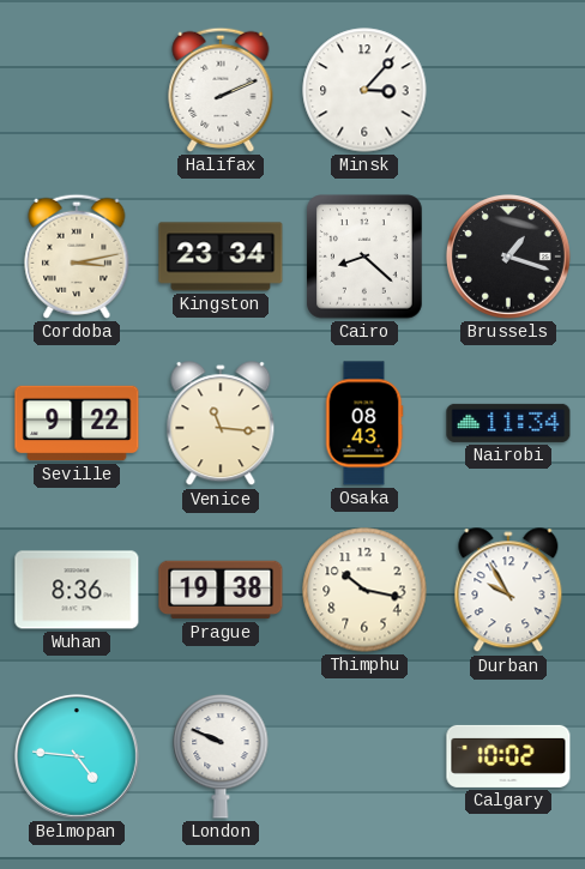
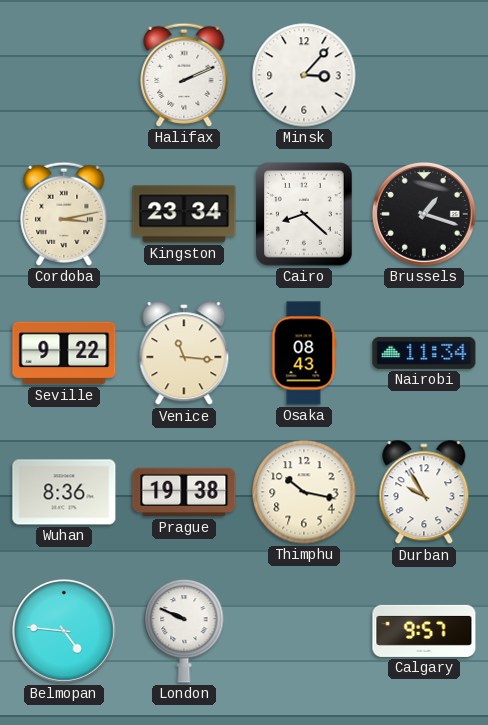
Calgary: 10:02 -> 9:57
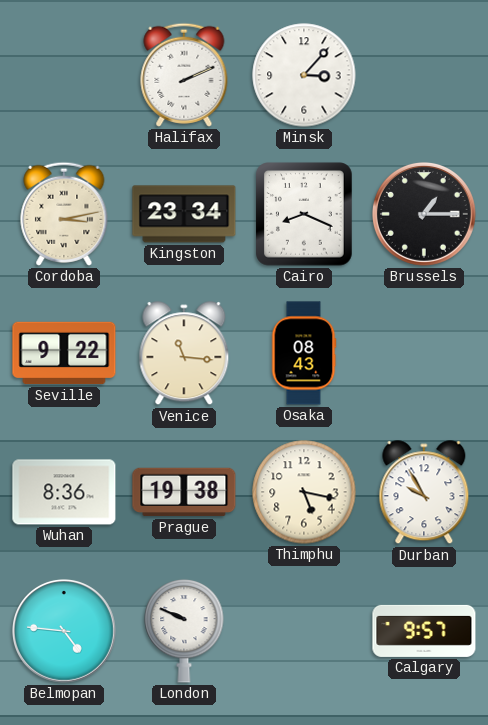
Cairo: 8:22 -> 8:19
Brussels: 1:18 -> 1:15
Nairobi: 11:34 -> none
Thimphu: 10:17 -> 5:17
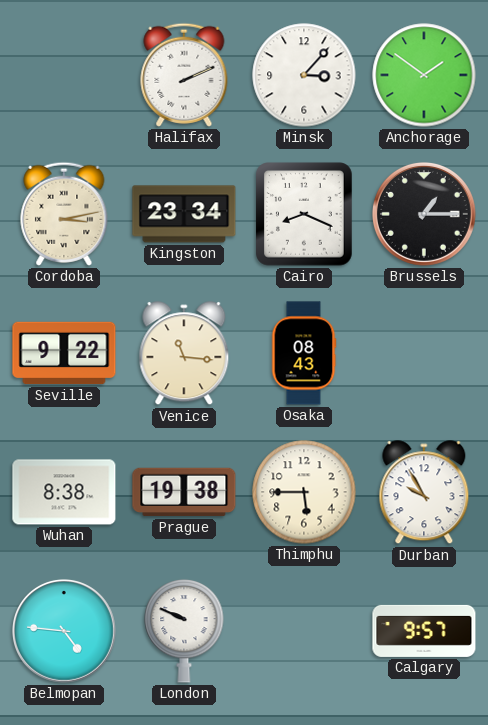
Anchorage: none -> 1:51
Wuhan: 8:36 -> 8:38
Thimphu: 5:17 -> 5:45
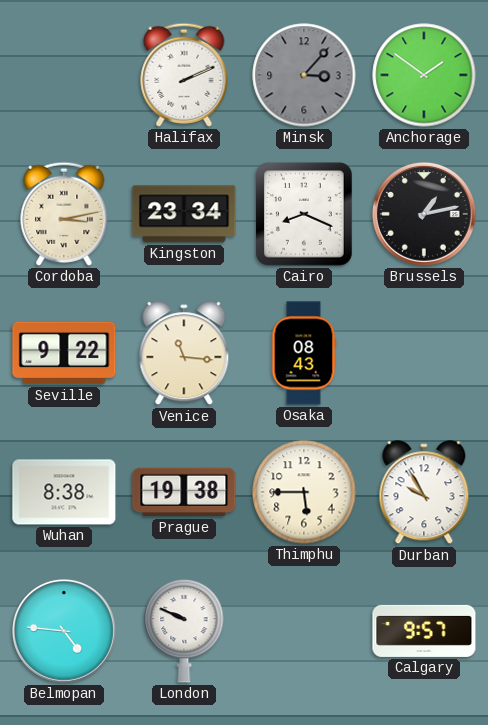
Minsk dial: white -> grey
Brussels: 1:15 -> 1:13
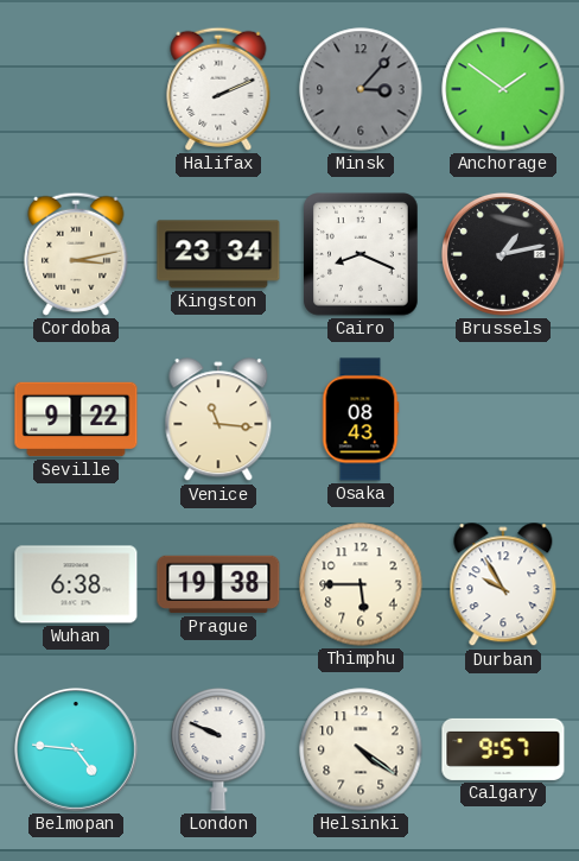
Wuhan: 8:38 -> 6:38
Helsinki: none -> 4:21
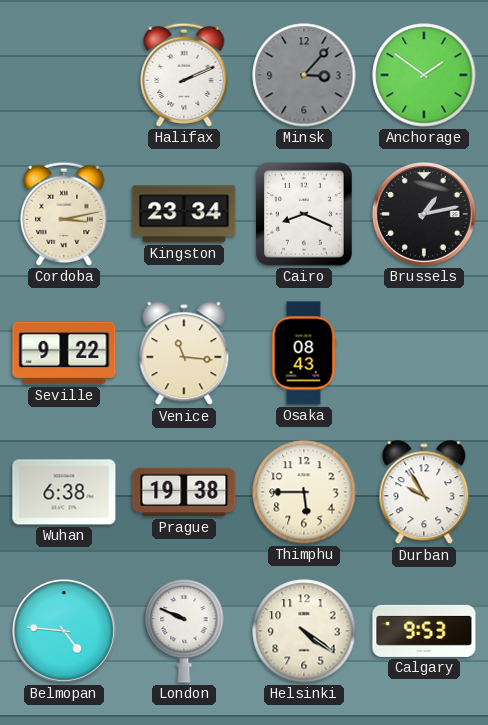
Calgary: 9:57 -> 9:53
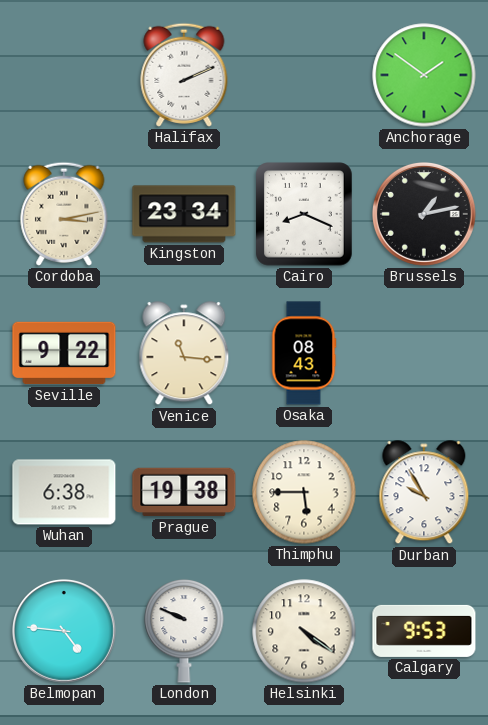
Minsk: 3:07 -> none
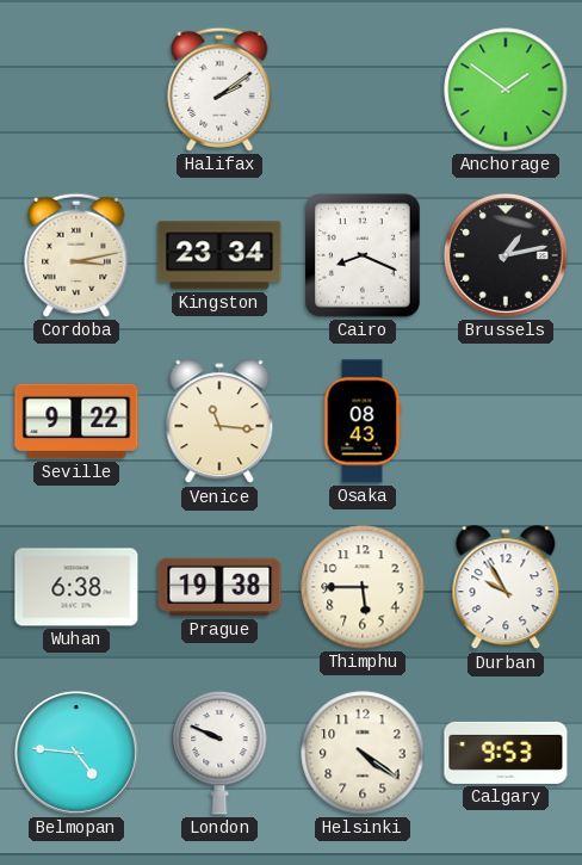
Halifax: 2:11 -> 2:09
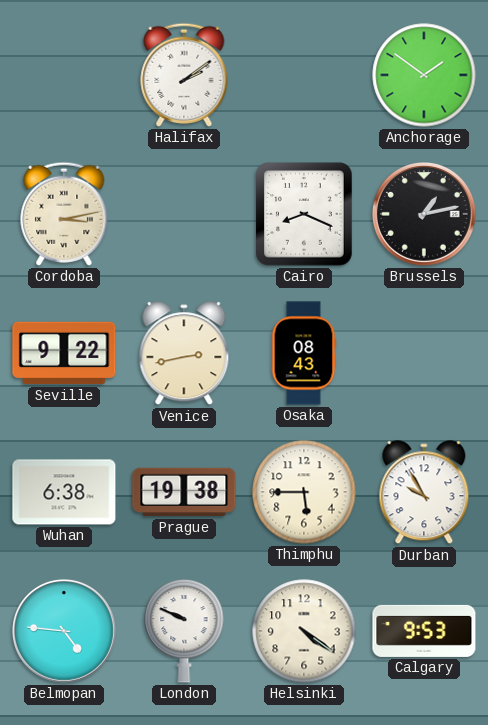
Kingston: 23:34 -> none
Venice: 11:16 -> 2:43
